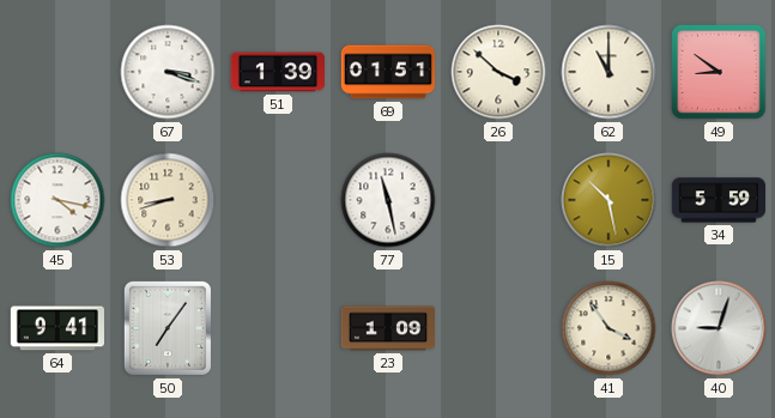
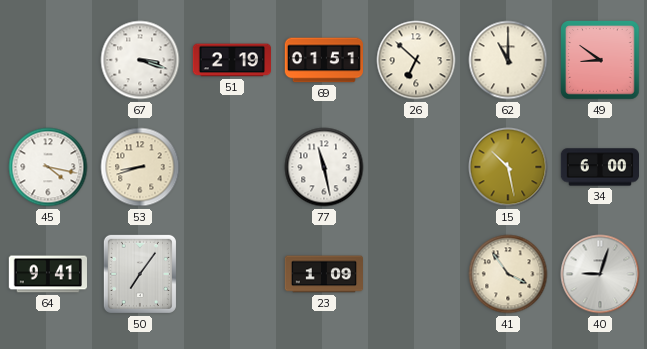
51: 1:39 -> 2:19
26: 3:52 -> 6:52
34: 5:59 -> 6:00
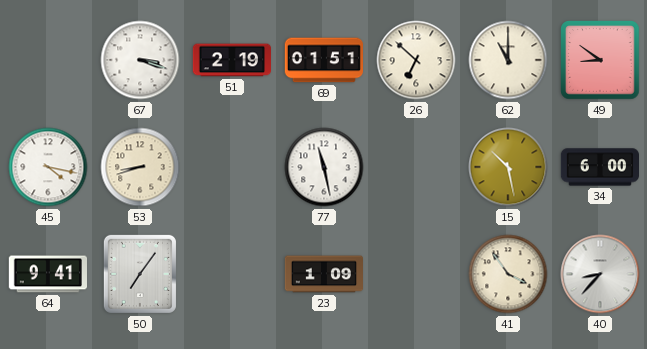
40: 9:03 -> 8:37
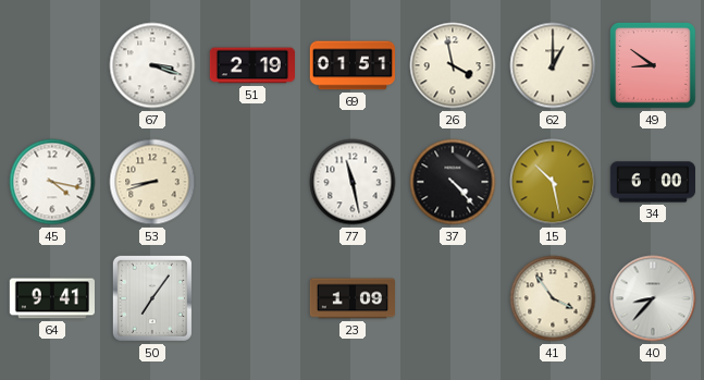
26: 6:52 -> 3:58
62: 11:00 -> 1:00
37: none -> 4:23
